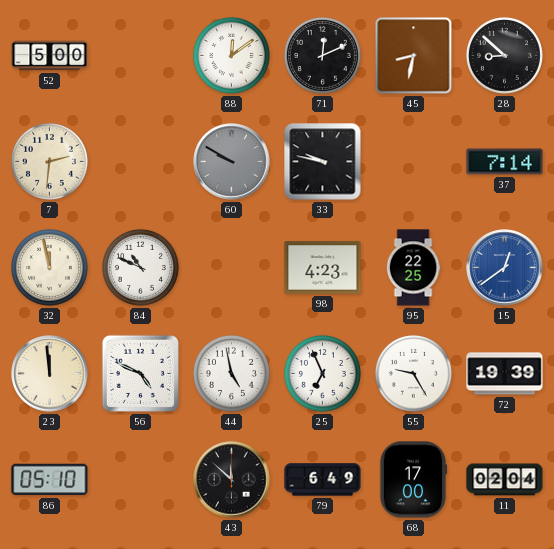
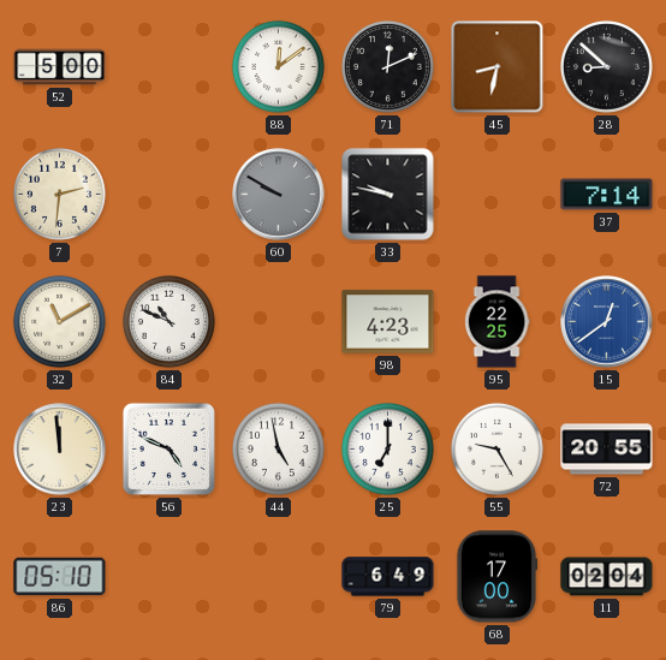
32: 11:58 -> 11:10
25: 6:56 -> 7:00
72: 19:39 -> 20:55
43: 11:52 -> none
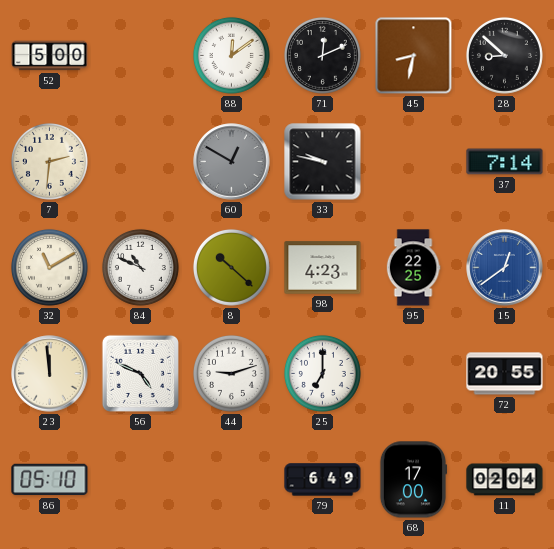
60: 9:50 -> 12:50
8: none -> 10:22
44: 4:58 -> 9:12
55: 9:25 -> none
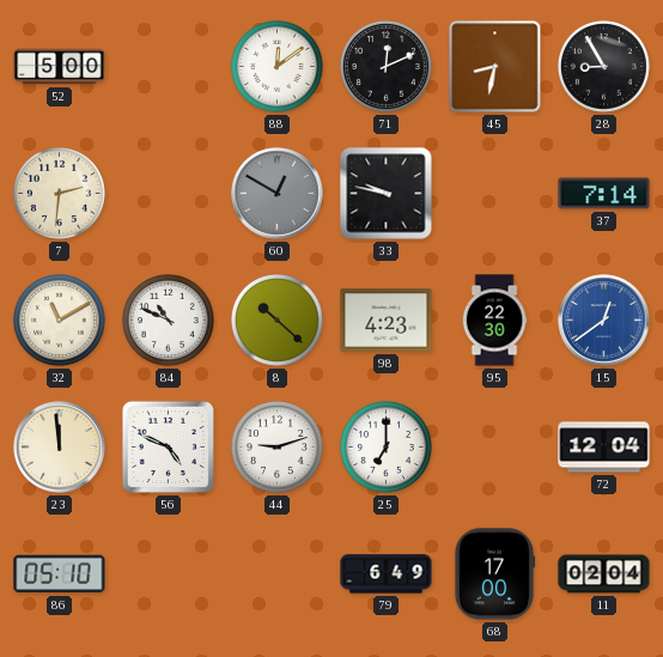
28: 8:52 -> 8:55
95: 22:25 -> 22:30
72: 20:55 -> 12:04
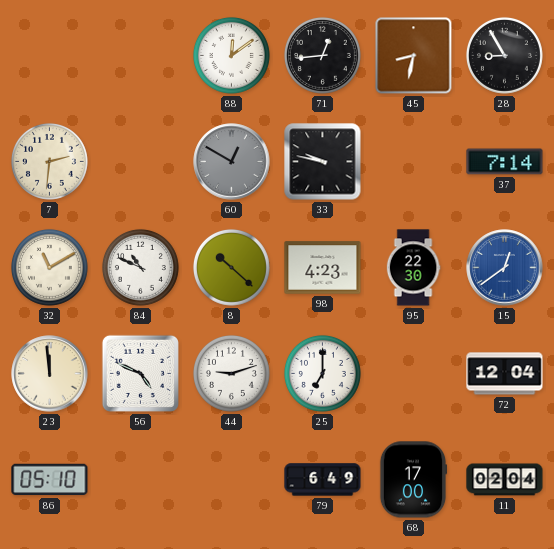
52: 5:00 -> none
71: 12:11 -> 12:44
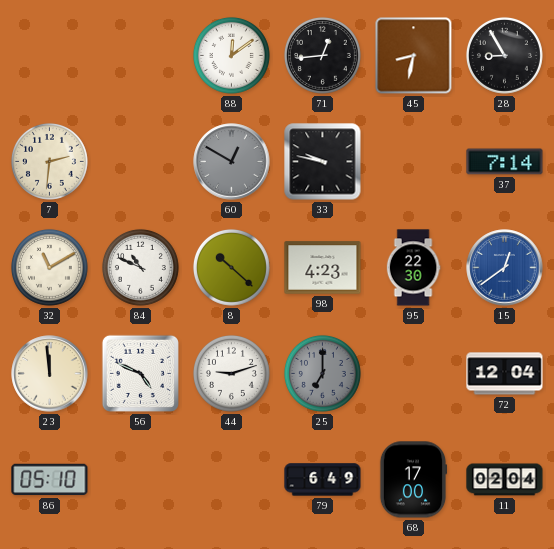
25 dial: white -> grey
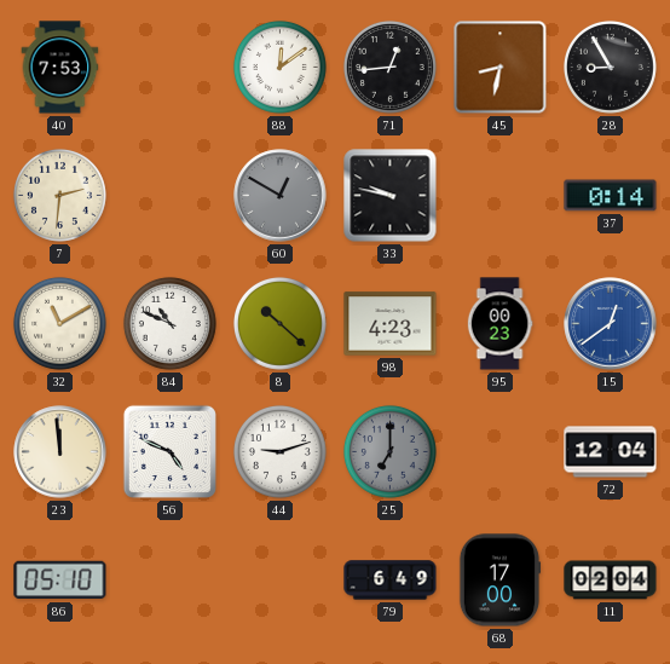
40: none -> 7:53
37: 7:14 -> 0:14
95: 22:30 -> 00:23
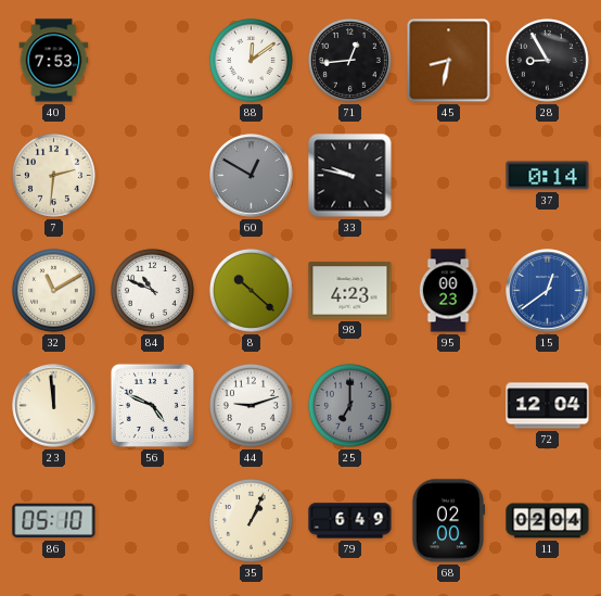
35: none -> 1:04
68: 17:00 -> 02:00
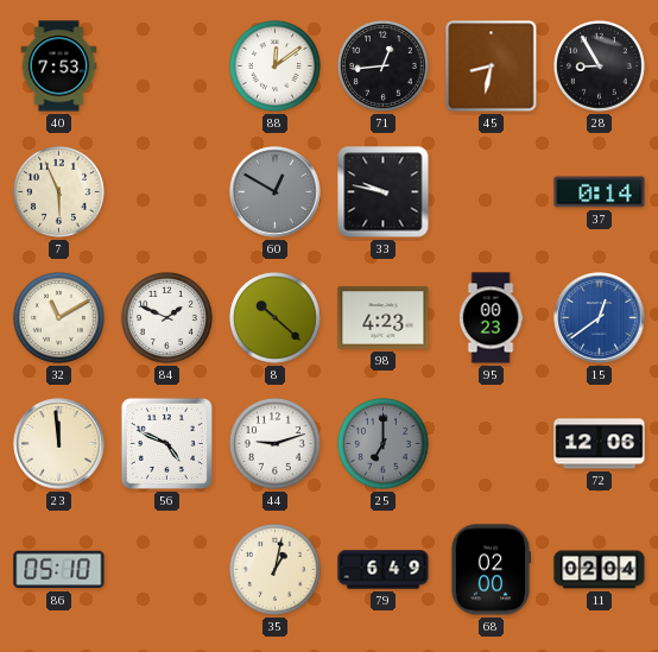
7: 2:31 -> 5:56
84: 10:49 -> 1:49
72: 12:04 -> 12:06
35: 1:04 -> 1:02
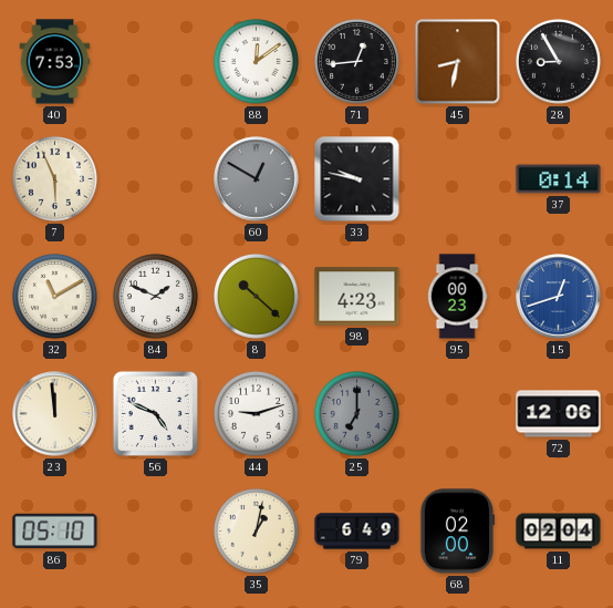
15: 12:39 -> 12:42
